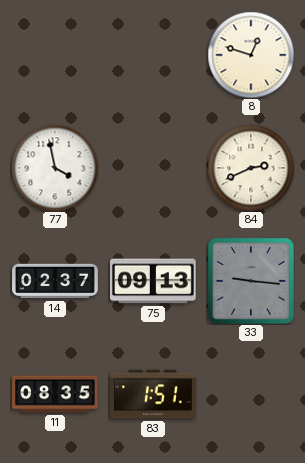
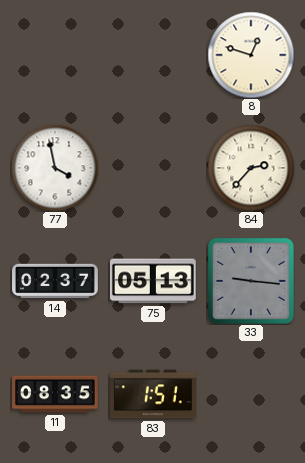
84: 2:41 -> 2:37
75: 09:13 -> 05:13
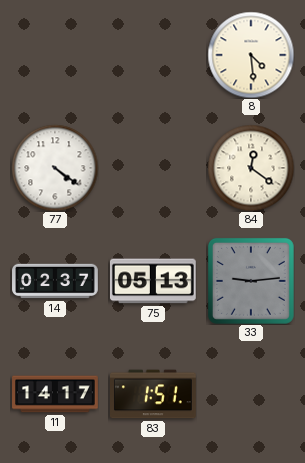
8: 12:48 -> 4:29
77: 3:58 -> 4:21
84: 2:37 -> 12:21
33: 9:16 -> 9:14
11: 08:35 -> 14:17
